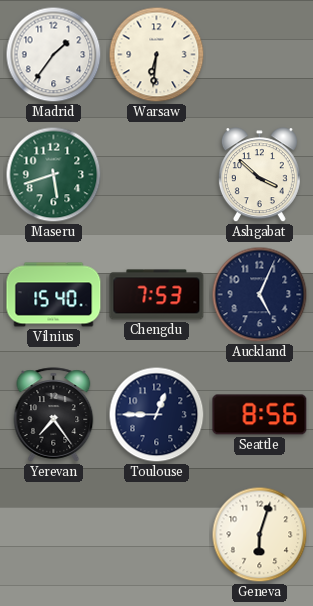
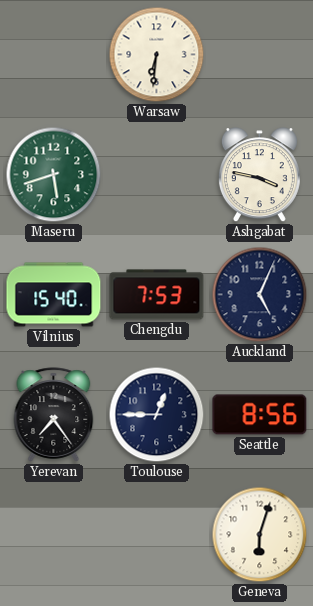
Madrid: 1:36 -> none
Ashgabat: 3:52 -> 3:47
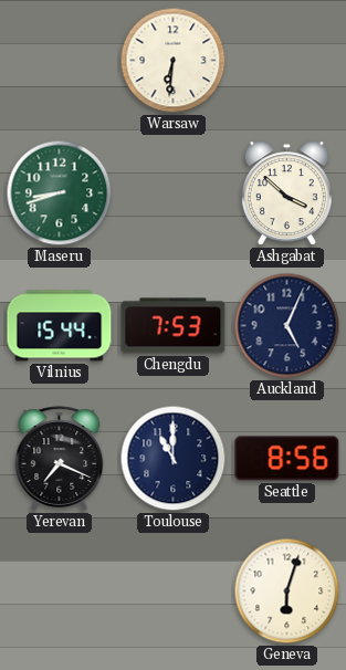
Maseru: 5:42 -> 8:42
Ashgabat: 3:47 -> 3:52
Vilnius: 15:40 -> 15:44
Yerevan: 7:24 -> 7:19
Toulouse: 12:45 -> 11:00
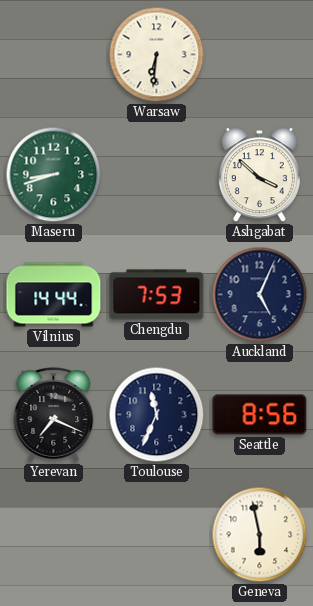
Vilnius: 15:44 -> 14:44
Toulouse: 11:00 -> 11:34
Geneva: 6:03 -> 5:58
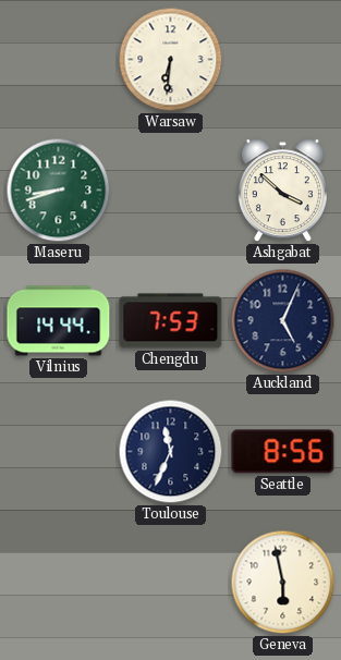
Yerevan: 7:19 -> none
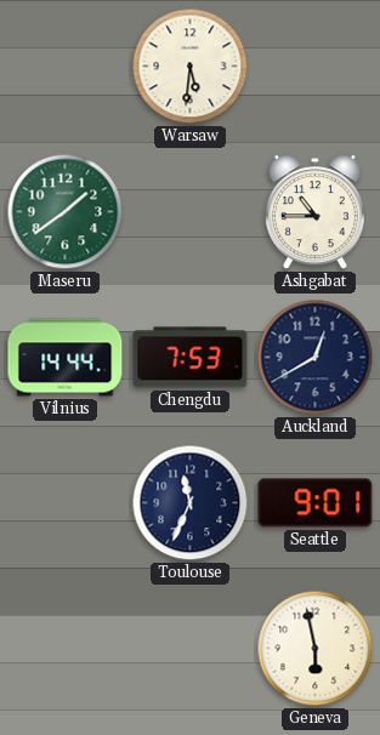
Warsaw: 6:31 -> 5:31
Maseru: 8:42 -> 1:39
Ashgabat: 3:52 -> 10:45
Auckland: 5:04 -> 12:40
Seattle: 8:56 -> 9:01
